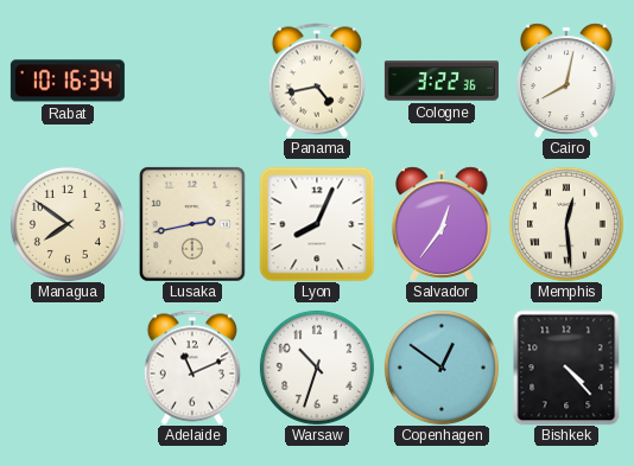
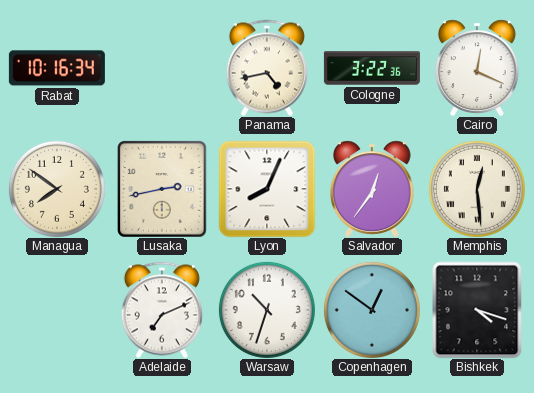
Cairo: 8:02 -> 12:19
Adelaide: 11:11 -> 7:11
Bishkek: 4:23 -> 4:18
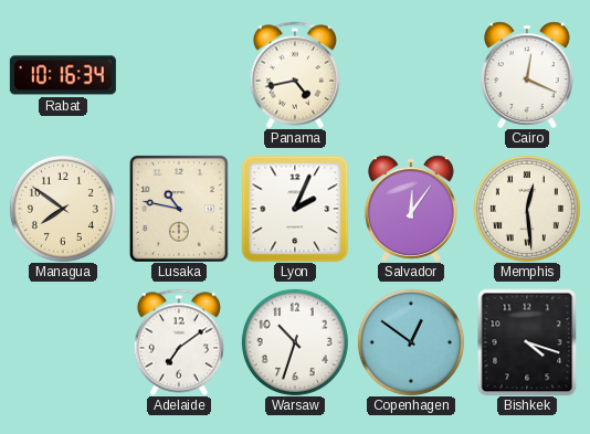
Cologne: 3:22 -> none
Lusaka: 2:43 -> 10:47
Lyon: 8:04 -> 2:04
Salvador: 12:36 -> 12:06
Adelaide: 7:11 -> 7:09
